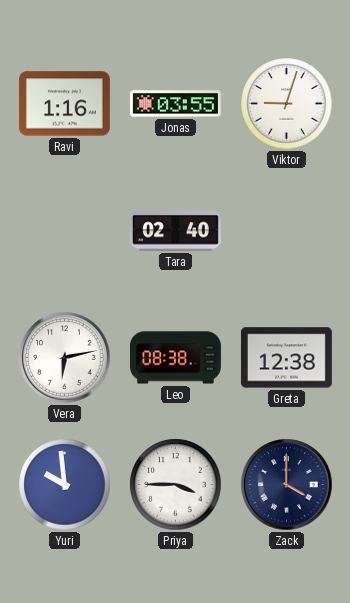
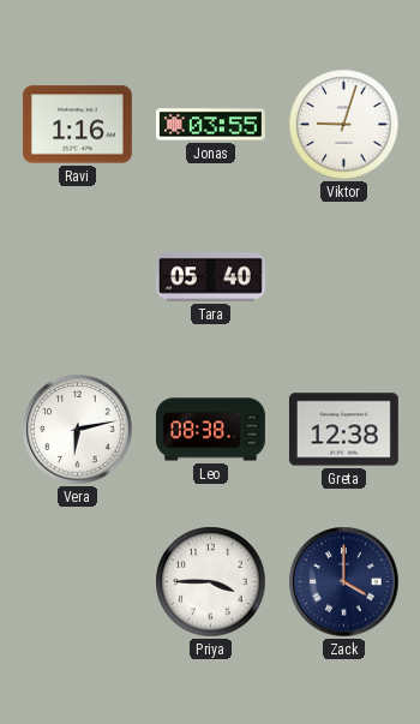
Tara: 02:40 -> 05:40
Yuri: 9:59 -> none
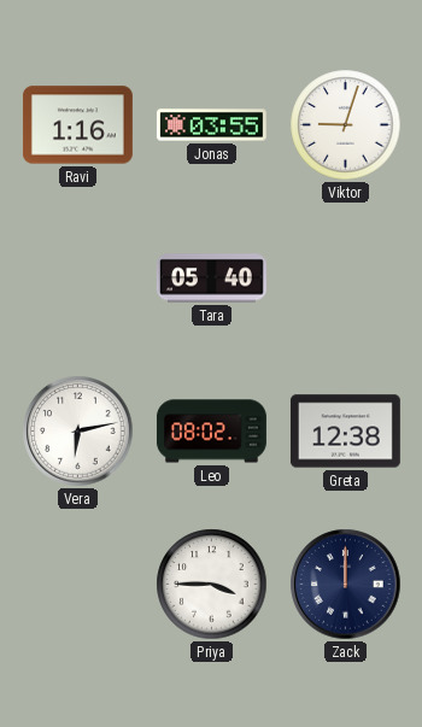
Leo: 08:38 -> 08:02
Zack: 4:00 -> 12:00
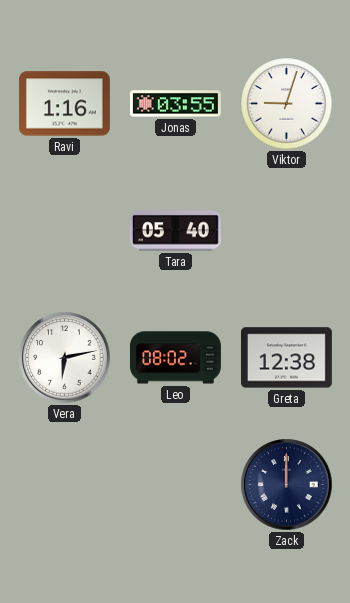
Priya: 3:45 -> none
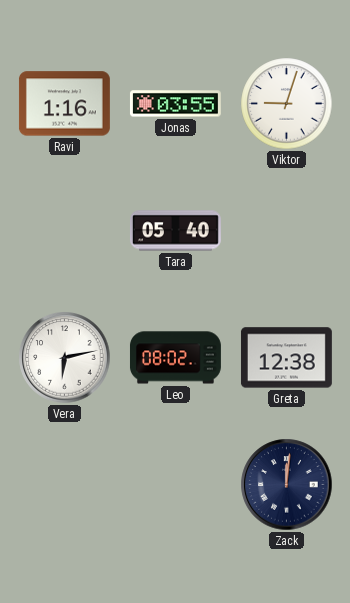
Zack: 12:00 -> 12:01
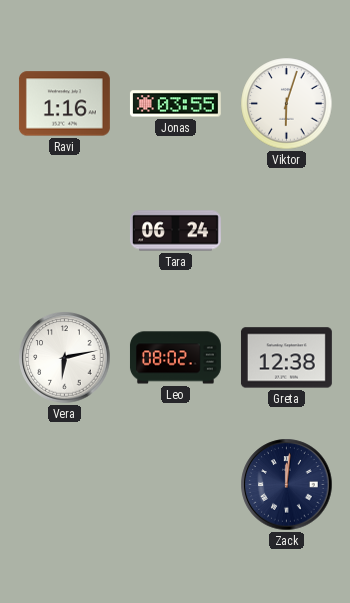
Viktor: 9:03 -> 6:03
Tara: 05:40 -> 06:24
